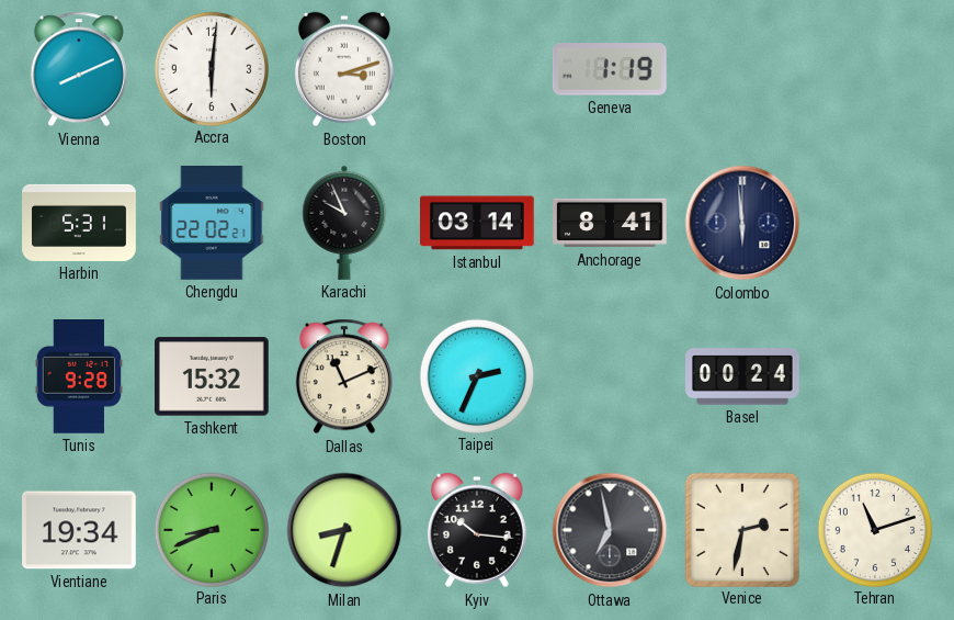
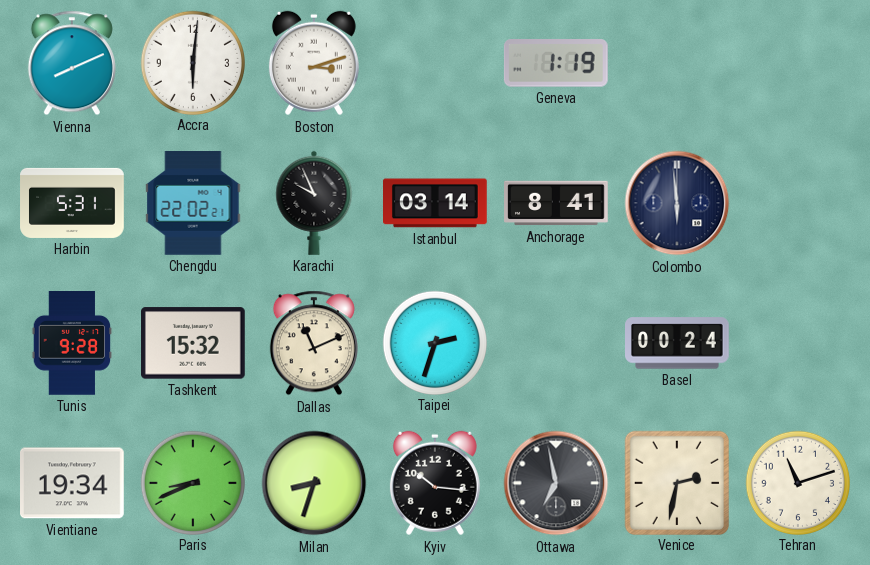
Taipei: 2:34 -> 2:33
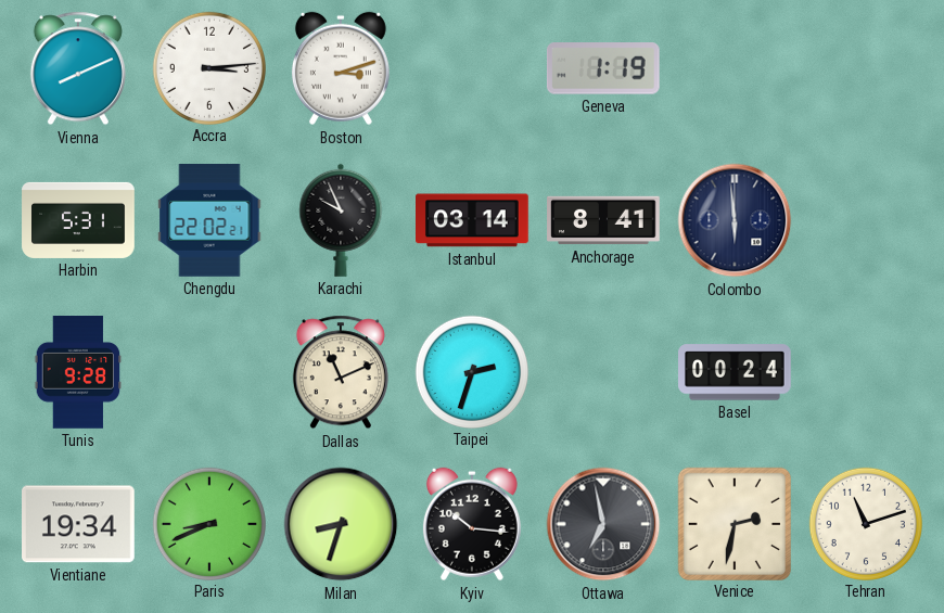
Accra: 6:01 -> 3:14
Tashkent: 15:32 -> none
